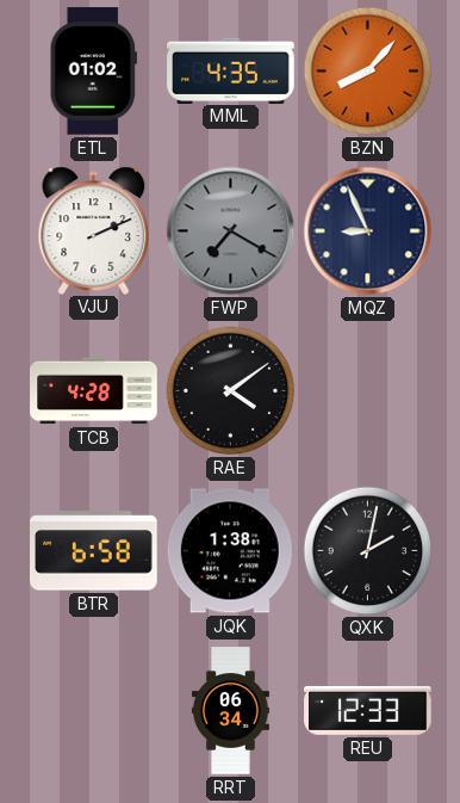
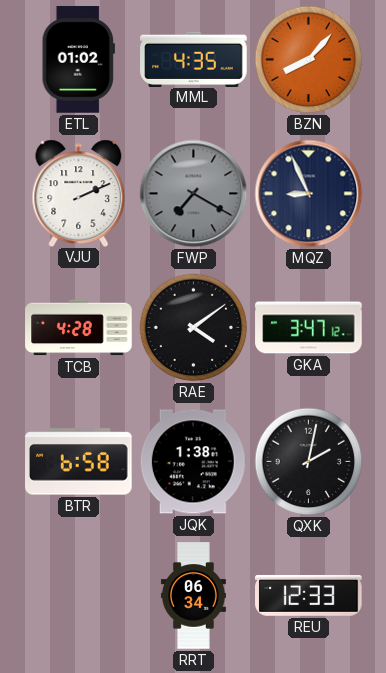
GKA: none -> 3:47
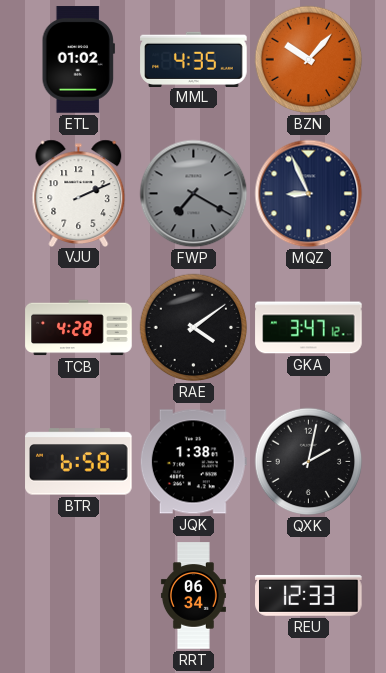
BZN: 8:07 -> 10:07
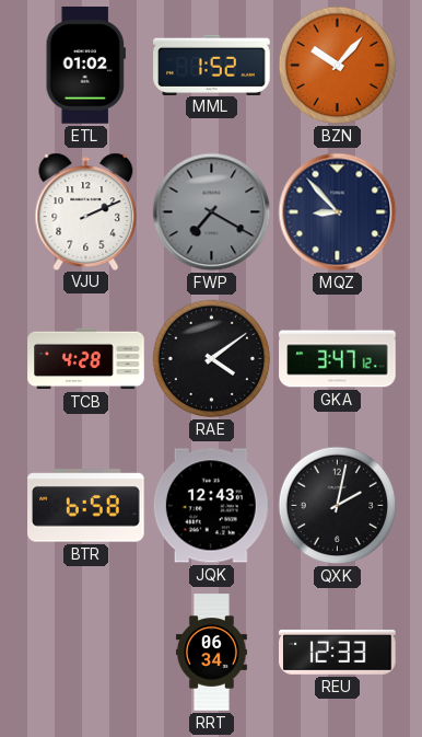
MML: 4:35 -> 1:52
MQZ: 8:56 -> 8:53
JQK: 1:38 -> 12:43
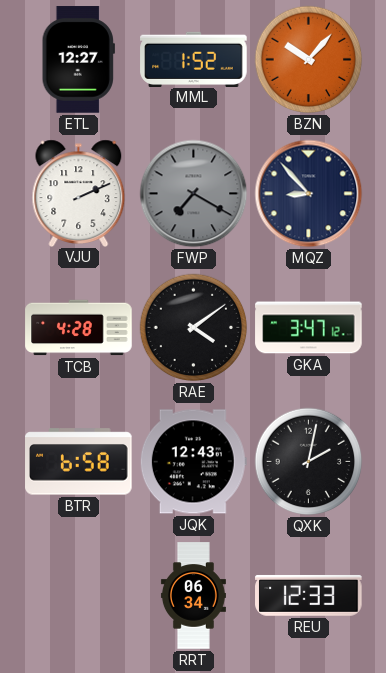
ETL: 01:02 -> 12:27
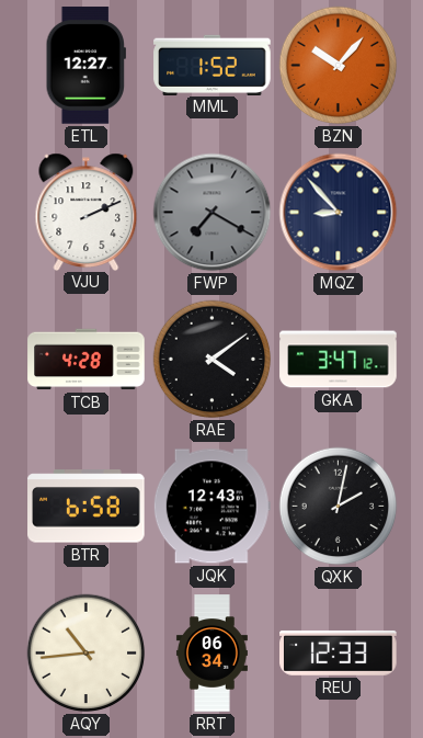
AQY: none -> 10:44
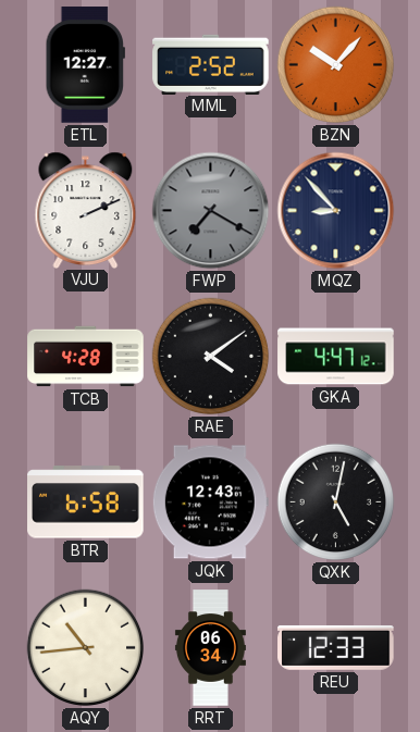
MML: 1:52 -> 2:52
GKA: 3:47 -> 4:47
QXK: 2:02 -> 5:02
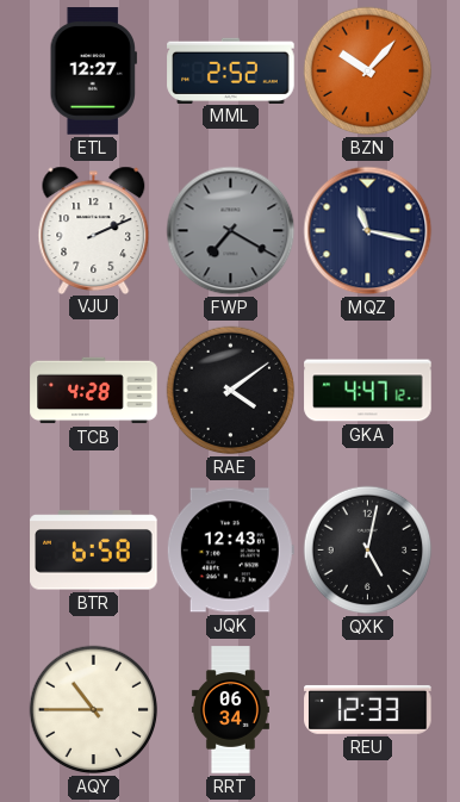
MQZ: 8:53 -> 11:17
AQY: 10:44 -> 10:45
